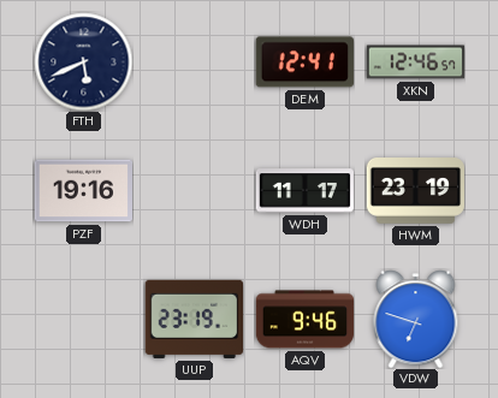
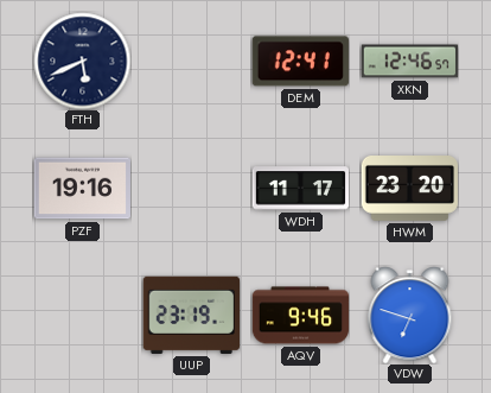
HWM: 23:19 -> 23:20
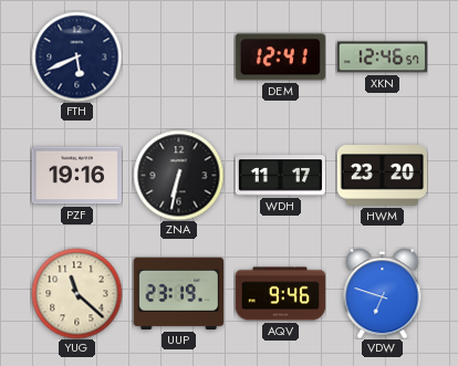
ZNA: none -> 6:32
YUG: none -> 11:22
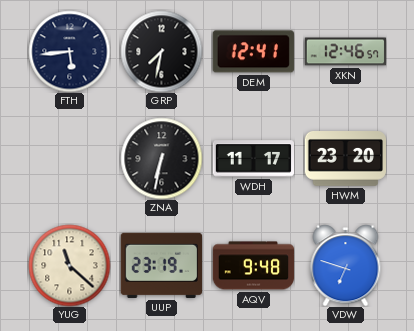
FTH: 5:41 -> 5:44
GRP: none -> 7:32
PZF: 19:16 -> none
AQV: 9:46 -> 9:48
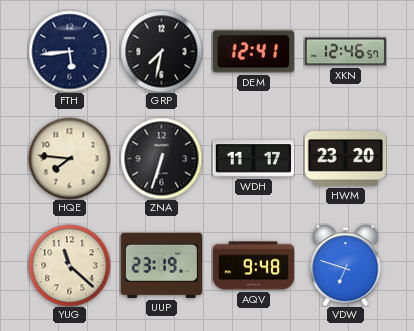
HQE: none -> 7:46
ZNA: 6:32 -> 6:33
